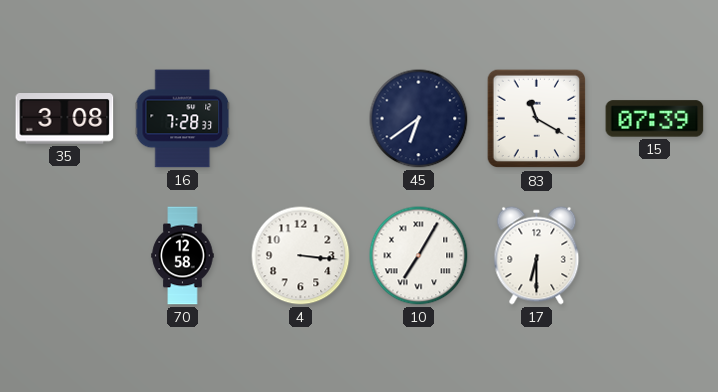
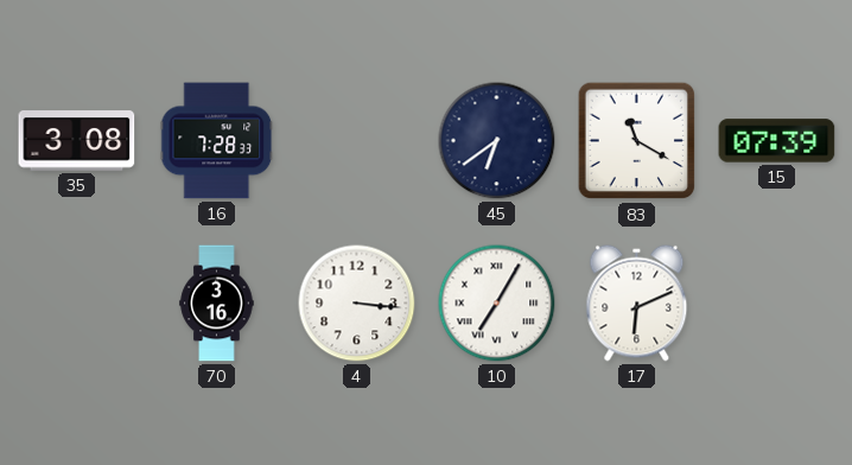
70: 12:58 -> 3:16
17: 6:30 -> 6:11
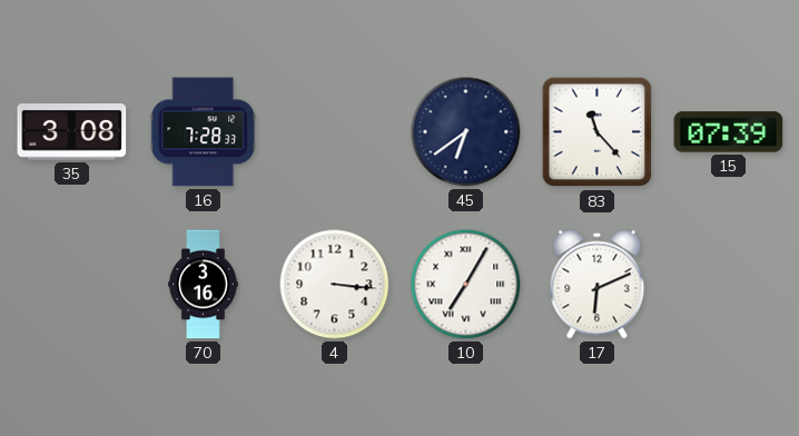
83: 11:20 -> 11:23
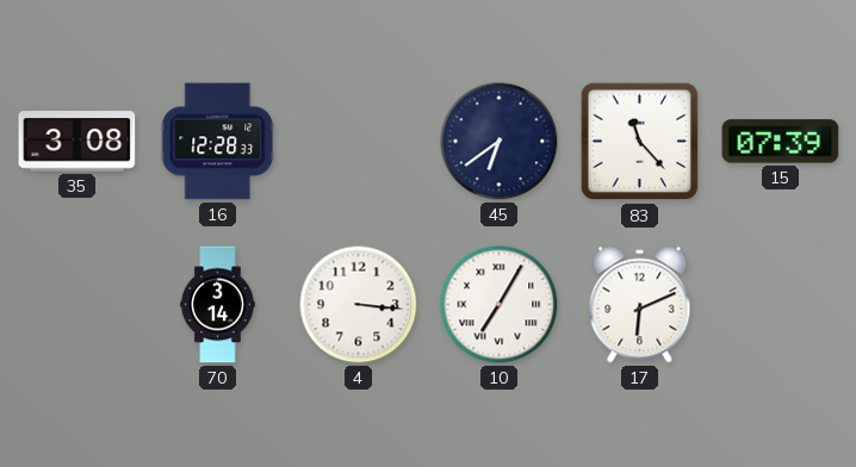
16: 7:28 -> 12:28
70: 3:16 -> 3:14
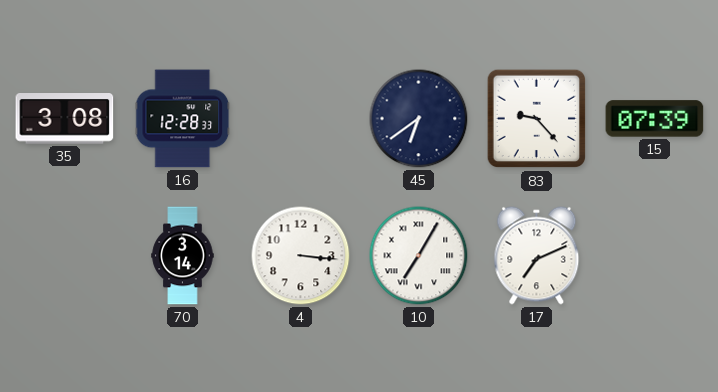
83: 11:23 -> 9:23
17: 6:11 -> 7:11
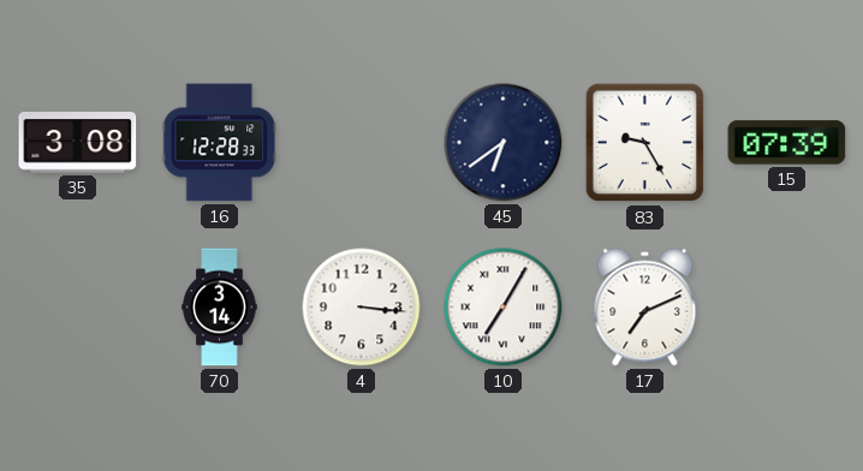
83: 9:23 -> 9:25
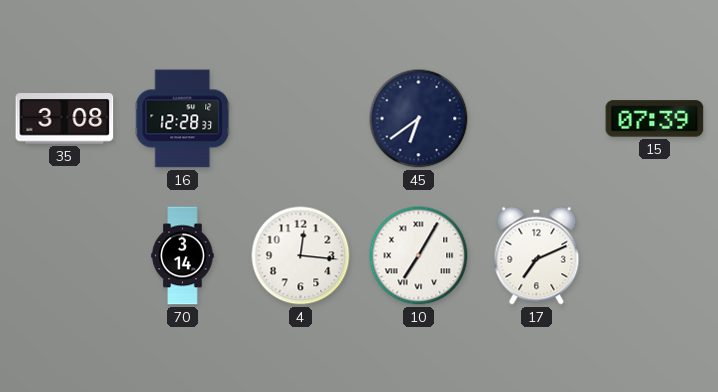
83: 9:25 -> none
4: 3:16 -> 12:16
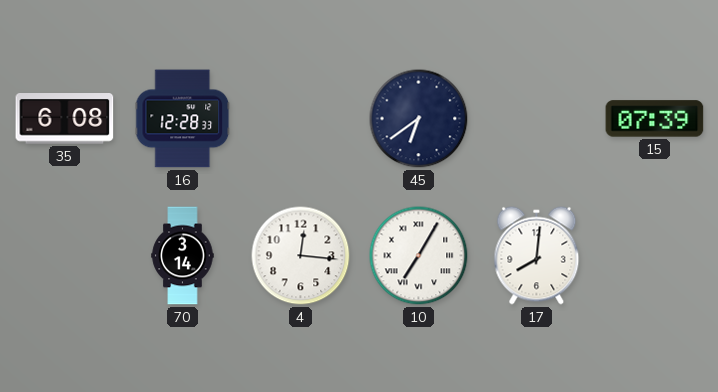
35: 3:08 -> 6:08
17: 7:11 -> 8:01
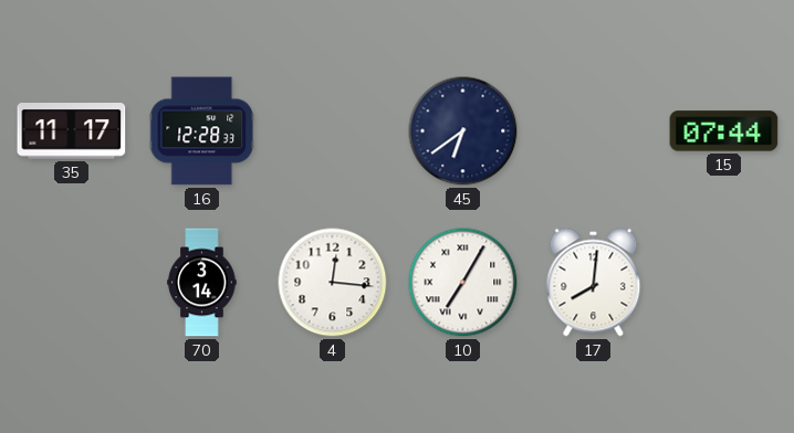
35: 6:08 -> 11:17
15: 07:39 -> 07:44
